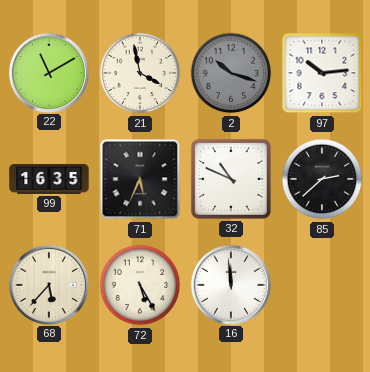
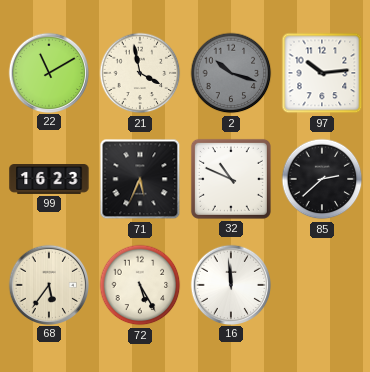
99: 16:35 -> 16:23
68: 5:37 -> 5:36
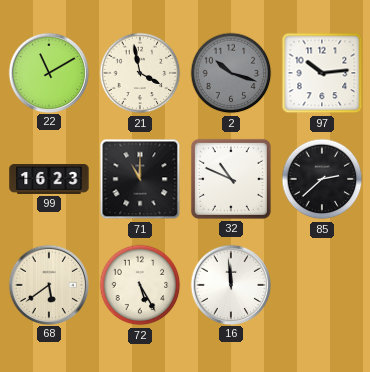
71: 5:34 -> 11:00
68: 5:36 -> 5:39
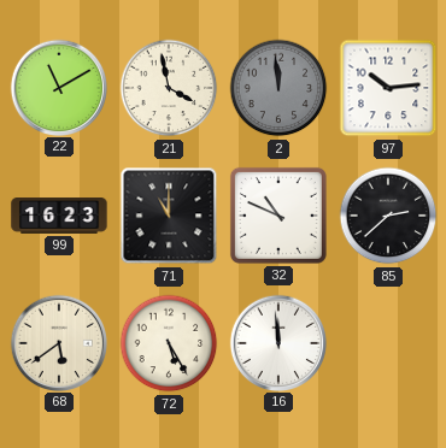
2: 10:18 -> 11:59
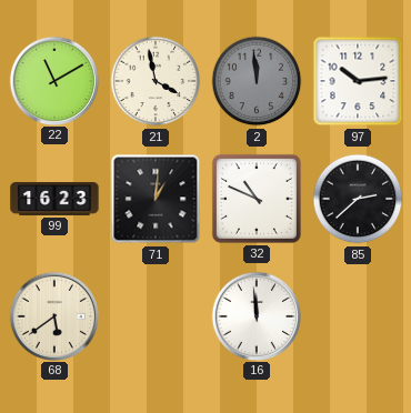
71: 11:00 -> 1:01
72: 5:25 -> none
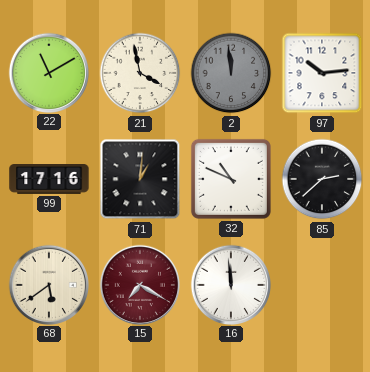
99: 16:23 -> 17:16
15: none -> 7:20
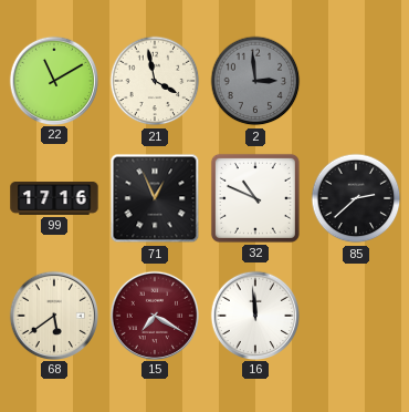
2: 11:59 -> 2:59
97: 10:14 -> none
71: 1:01 -> 12:56
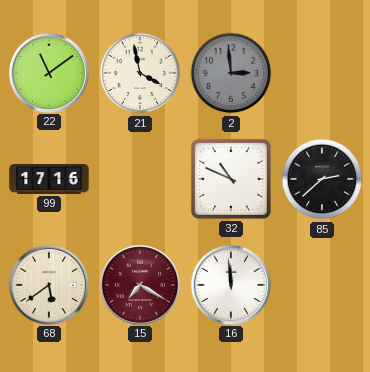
22: 11:10 -> 11:09
71: 12:56 -> none
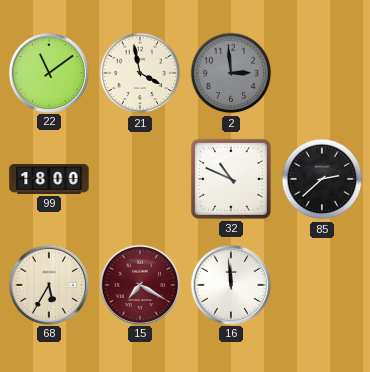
99: 17:16 -> 18:00
68: 5:39 -> 5:35
